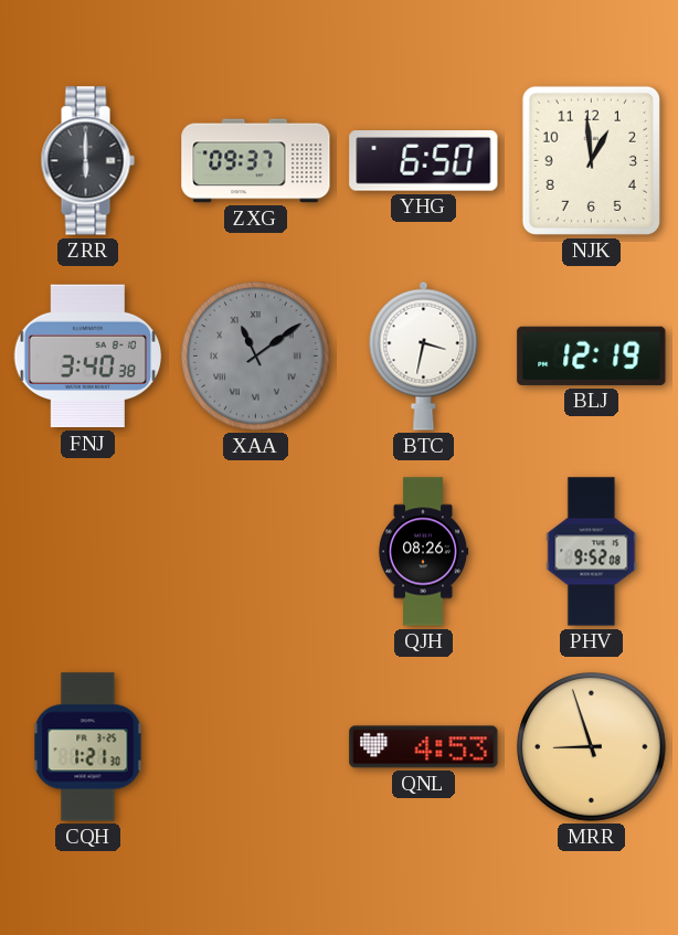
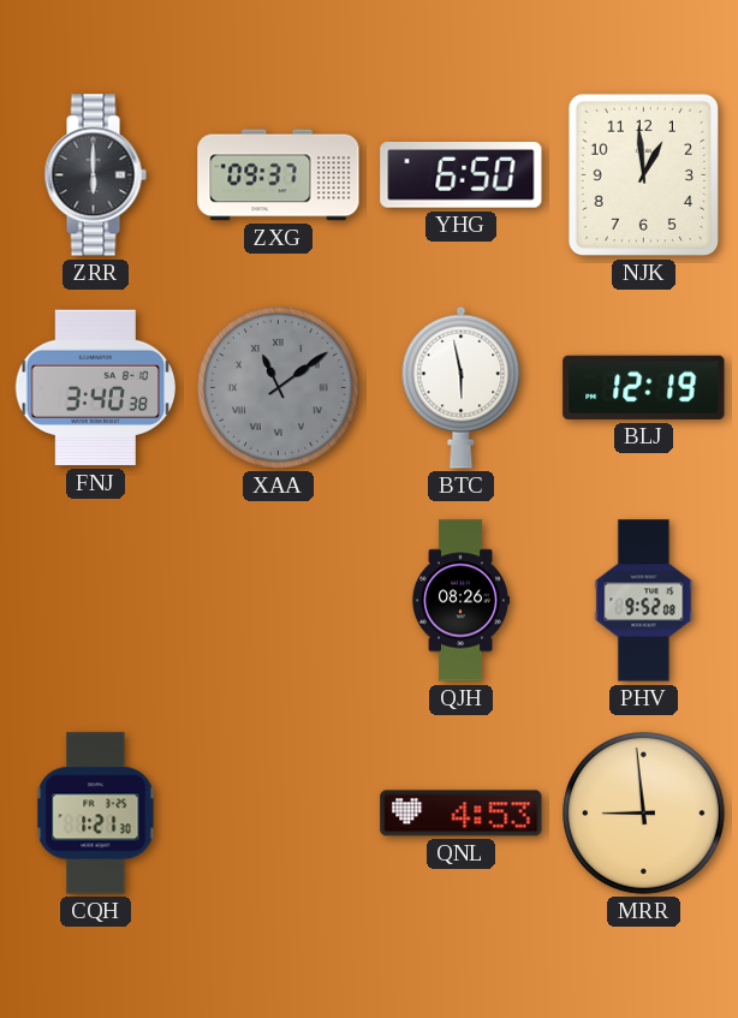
BTC: 3:32 -> 5:58
MRR: 8:57 -> 8:59
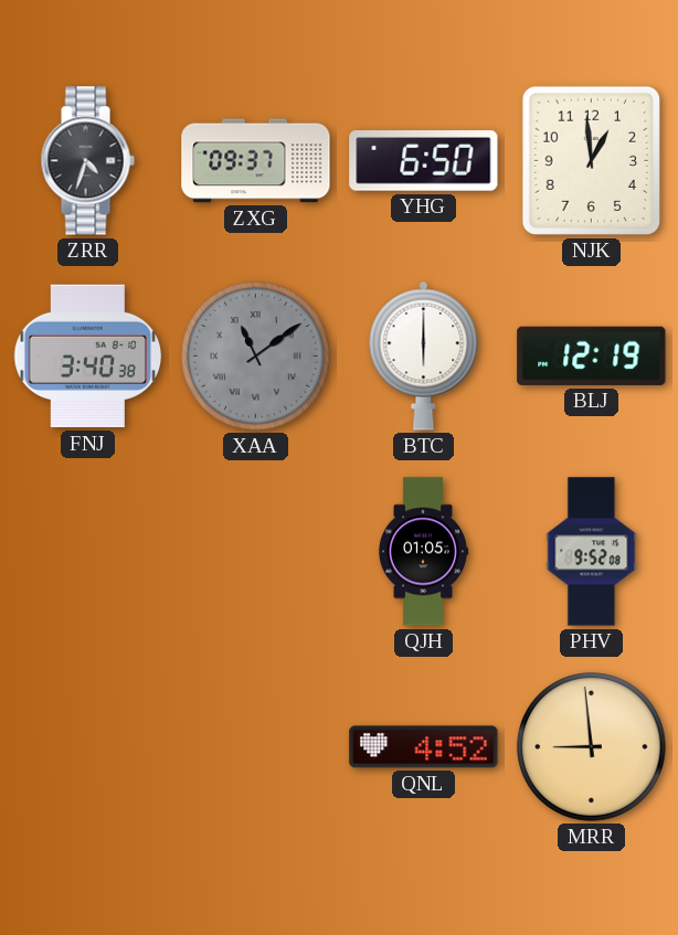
ZRR: 6:00 -> 4:33
BTC: 5:58 -> 6:00
QJH: 08:26 -> 01:05
CQH: 1:21 -> none
QNL: 4:53 -> 4:52
